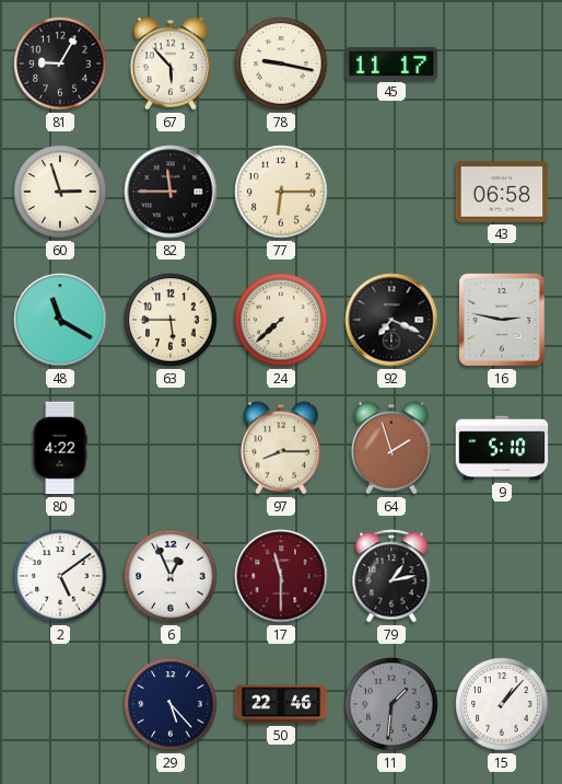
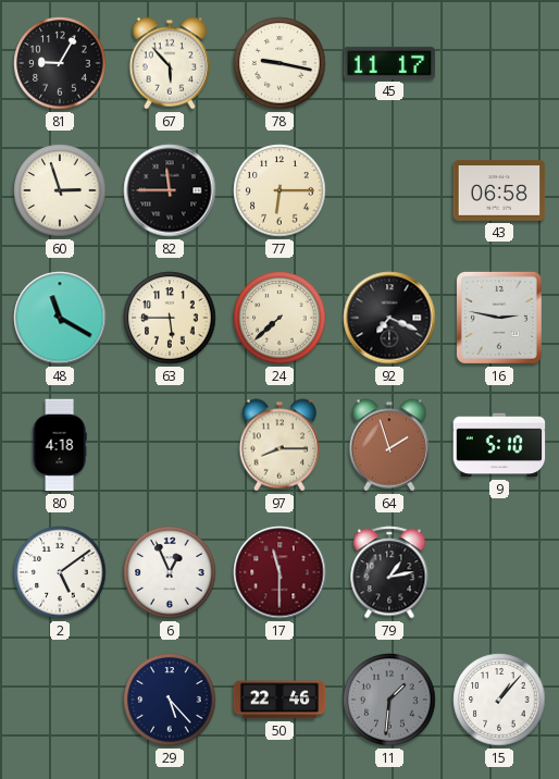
80: 4:22 -> 4:18
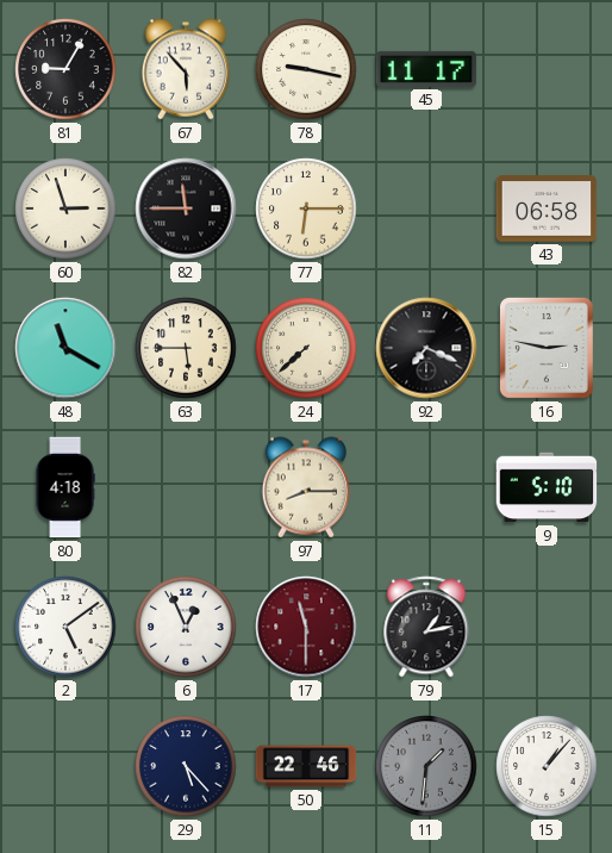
64: 1:57 -> none
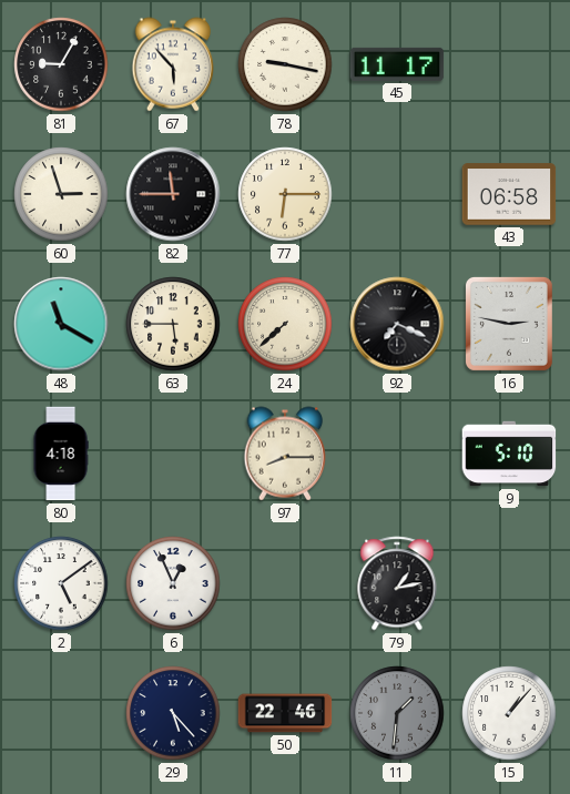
17: 11:30 -> none
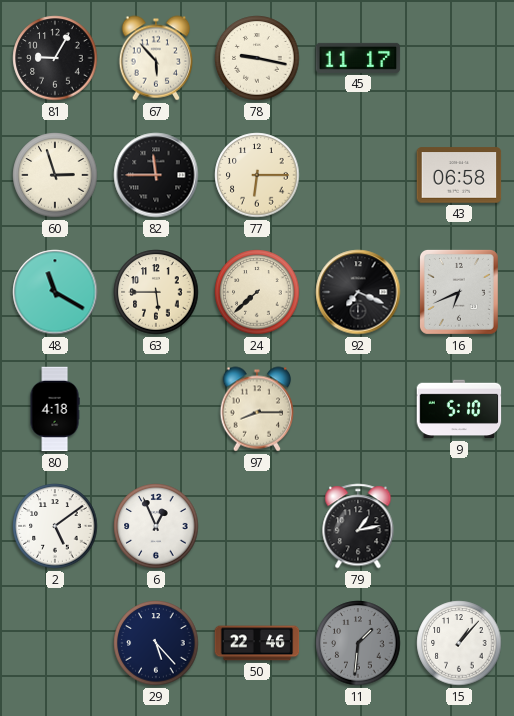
16: 2:47 -> 6:41
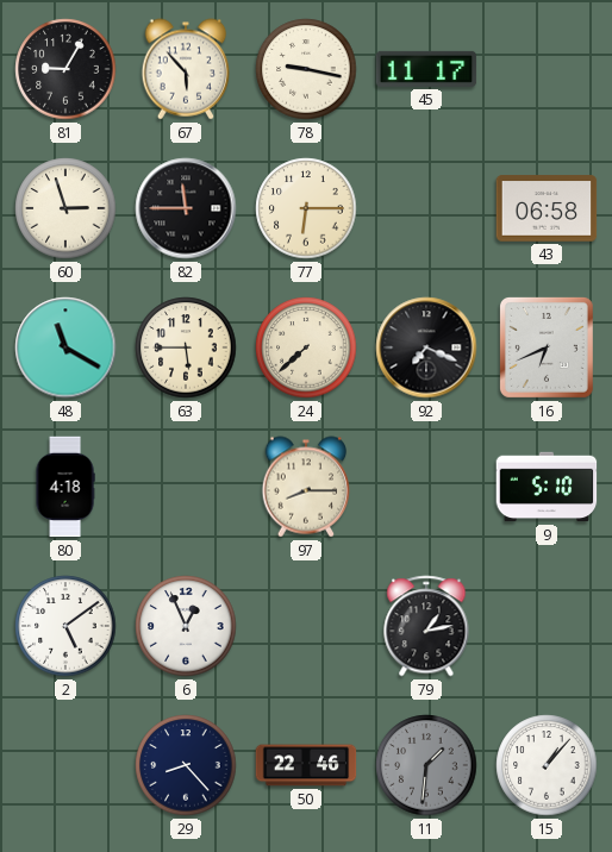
29: 5:23 -> 8:23
